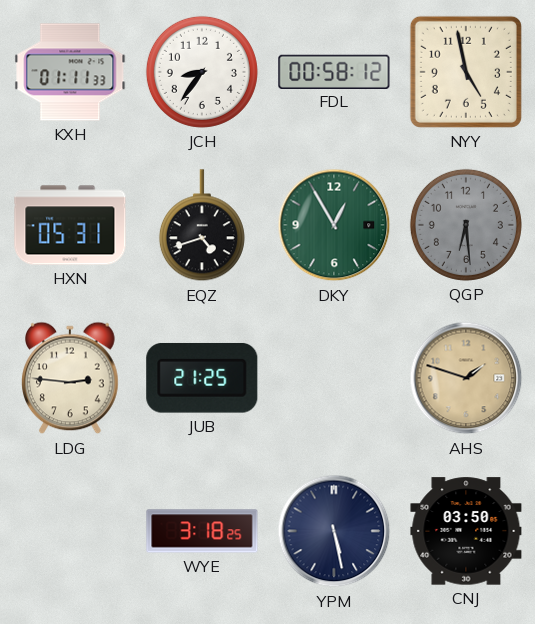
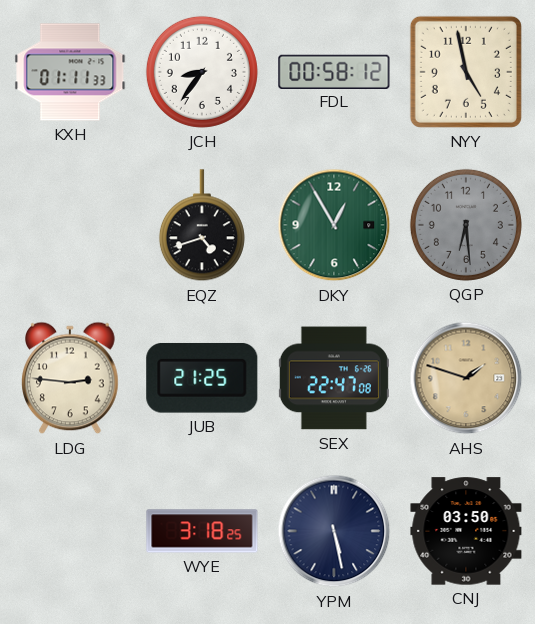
HXN: 05:31 -> none
SEX: none -> 22:47
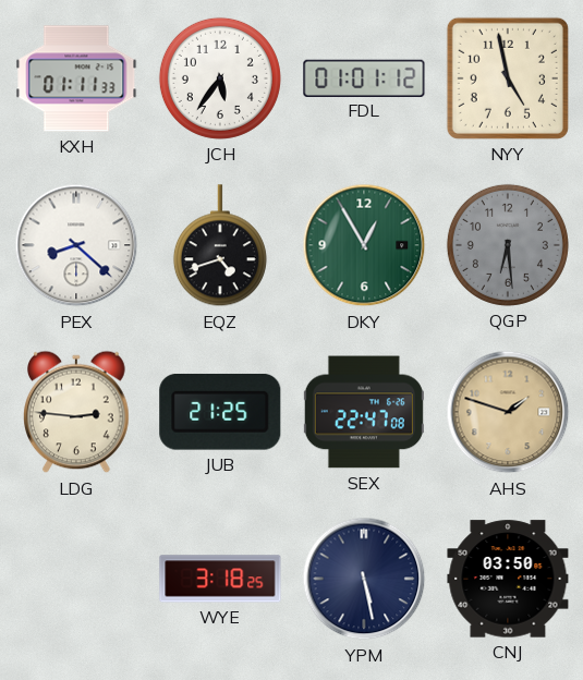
JCH: 8:36 -> 5:36
FDL: 00:58 -> 01:01
PEX: none -> 8:22
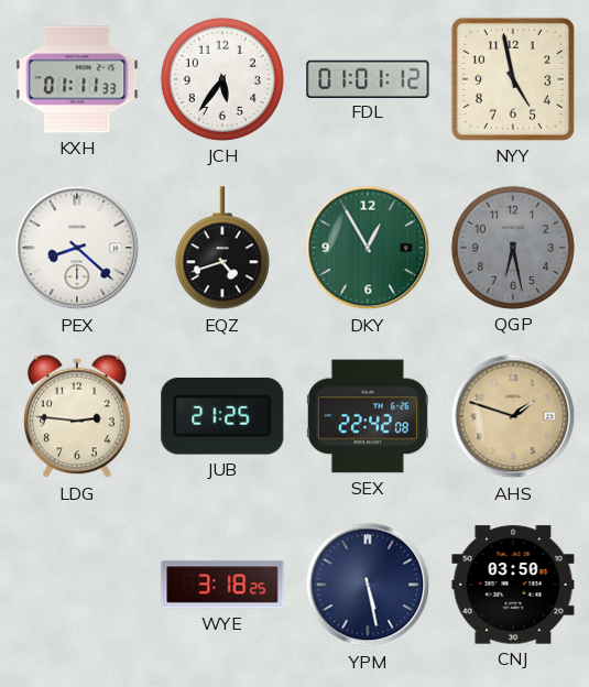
QGP: 6:29 -> 6:28
SEX: 22:47 -> 22:42
